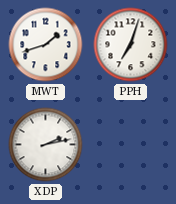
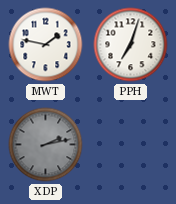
MWT: 1:42 -> 1:47
XDP dial: white -> grey
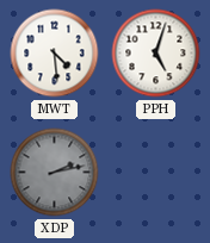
MWT: 1:47 -> 4:29
PPH: 7:03 -> 5:03
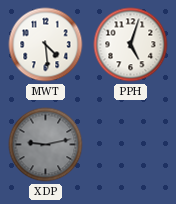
XDP: 2:13 -> 9:13
